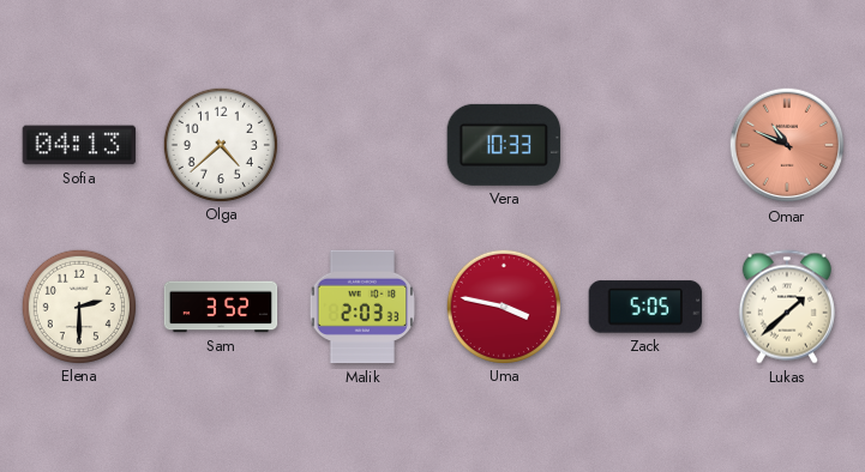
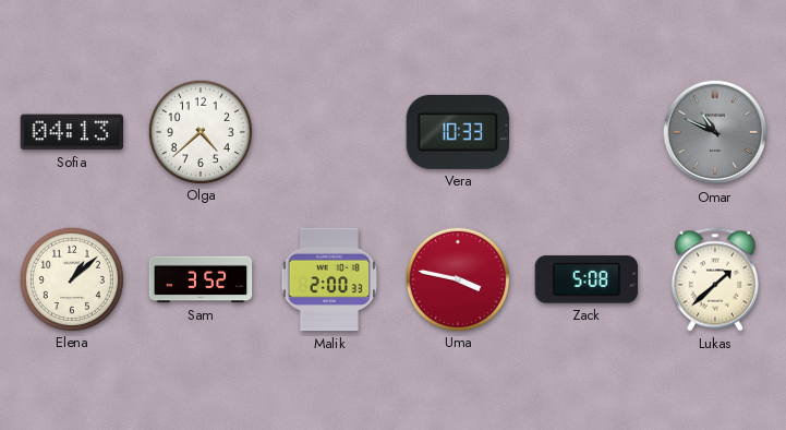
Omar dial: salmon -> grey
Elena: 2:30 -> 1:08
Malik: 2:03 -> 2:00
Zack: 5:05 -> 5:08
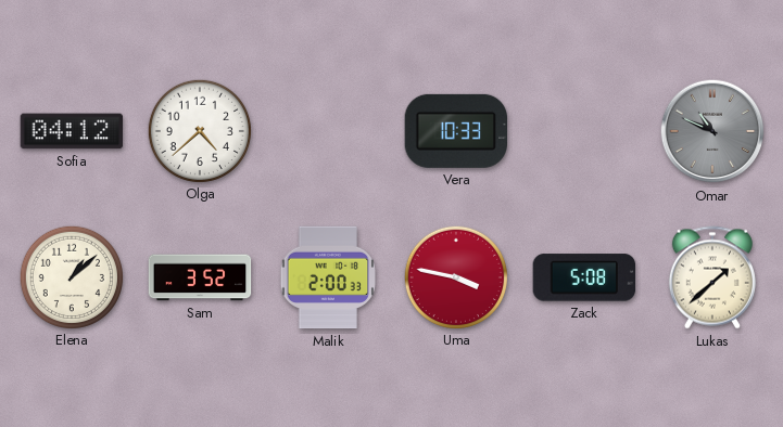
Sofia: 04:13 -> 04:12
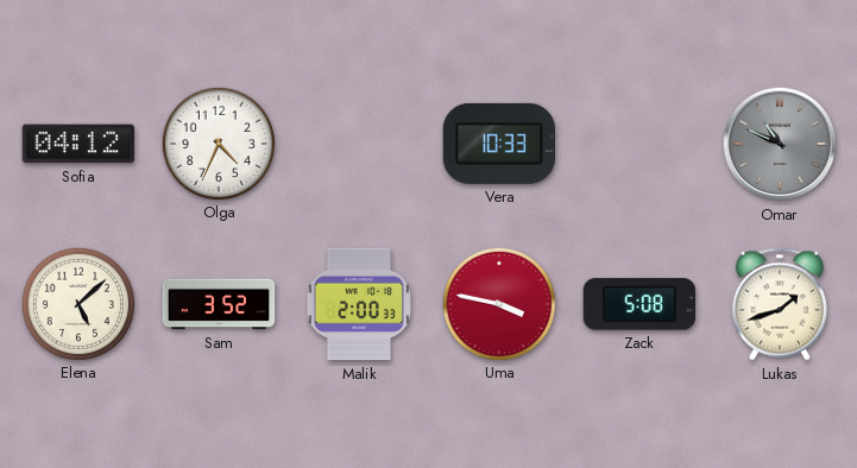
Olga: 4:38 -> 4:34
Elena: 1:08 -> 5:08
Lukas: 1:38 -> 1:42
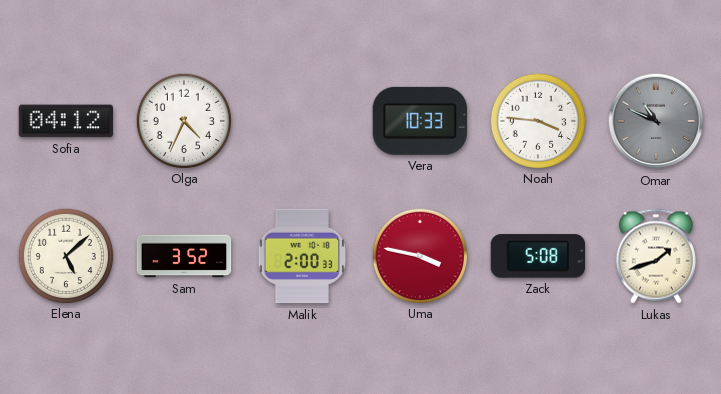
Noah: none -> 3:46
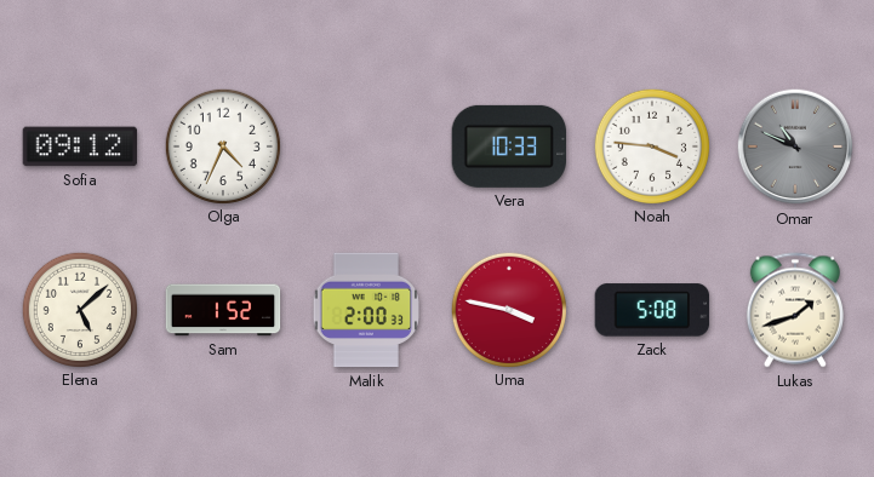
Sofia: 04:12 -> 09:12
Sam: 3:52 -> 1:52
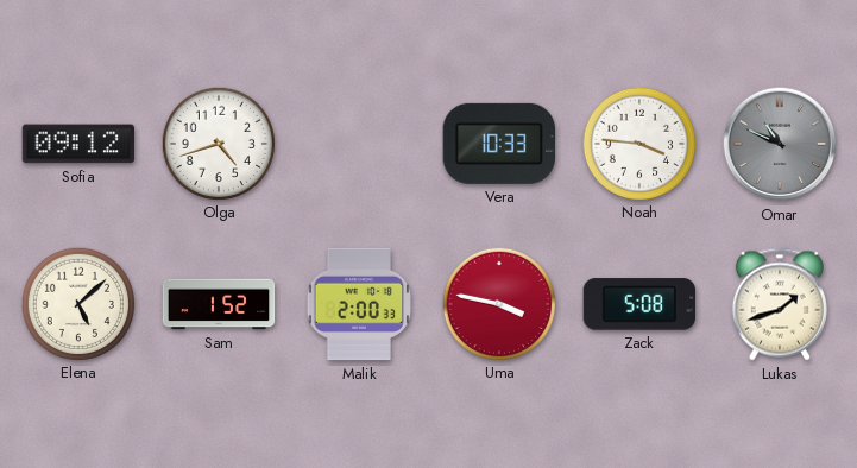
Olga: 4:34 -> 4:42
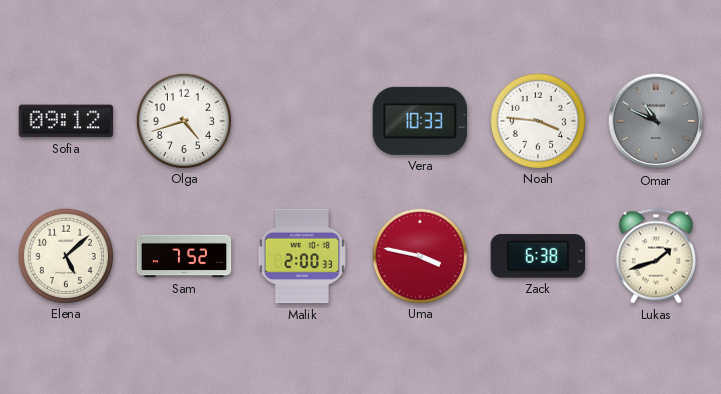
Sam: 1:52 -> 7:52
Zack: 5:08 -> 6:38
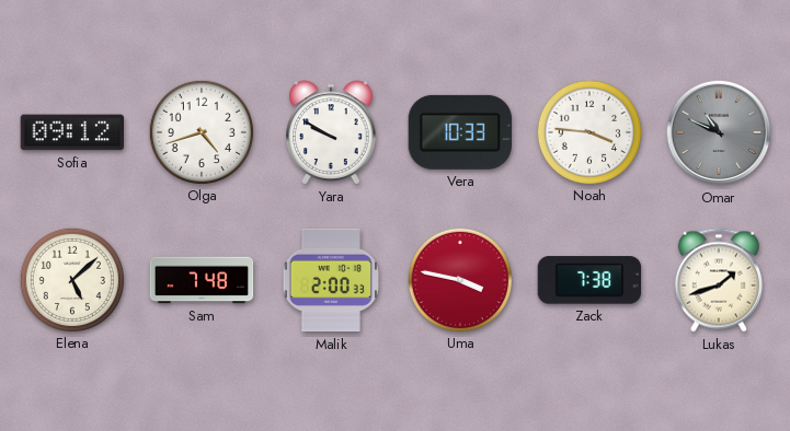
Yara: none -> 9:50
Sam: 7:52 -> 7:48
Zack: 6:38 -> 7:38
